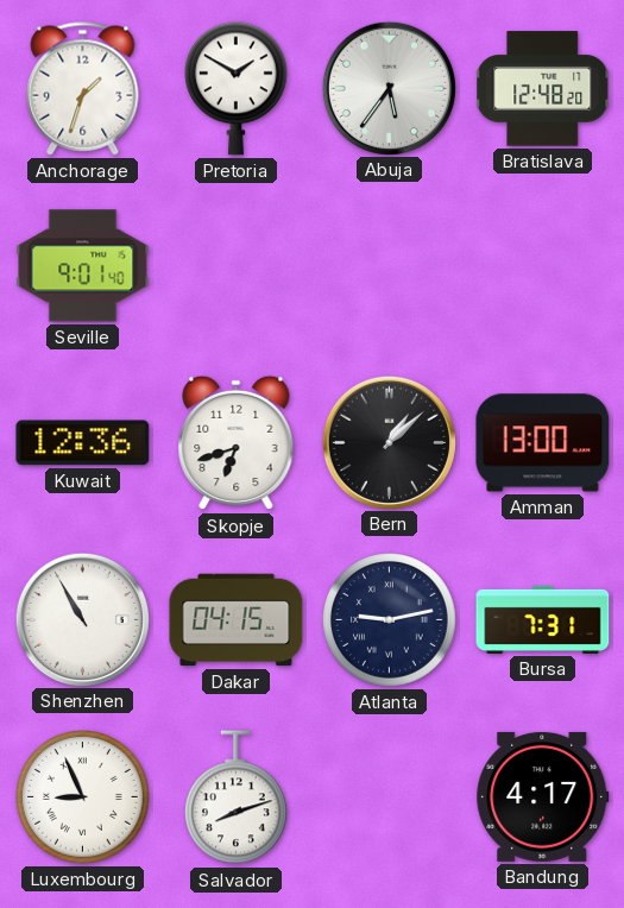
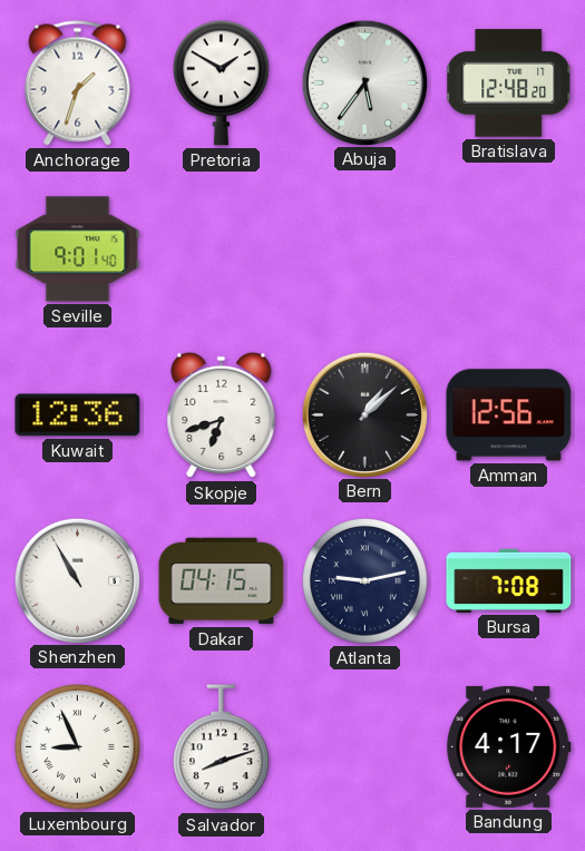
Amman: 13:00 -> 12:56
Bursa: 7:31 -> 7:08
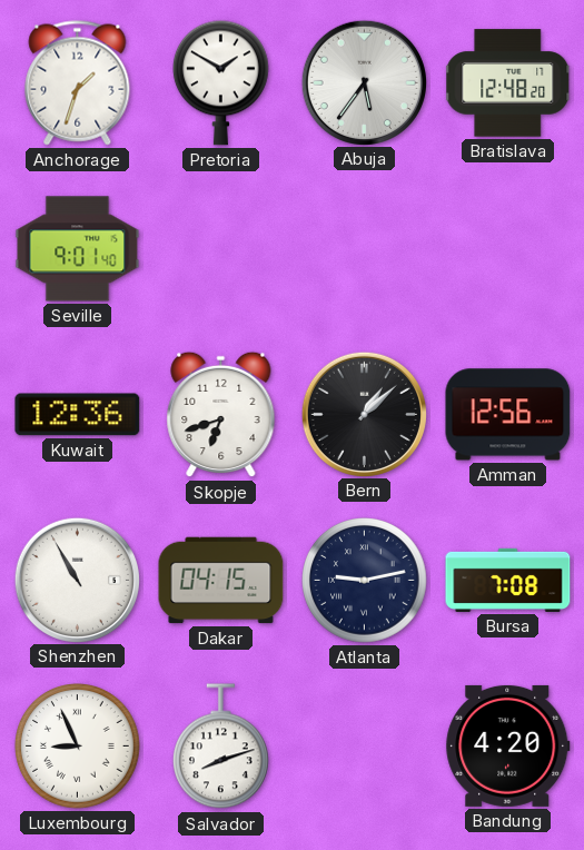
Bandung: 4:17 -> 4:20
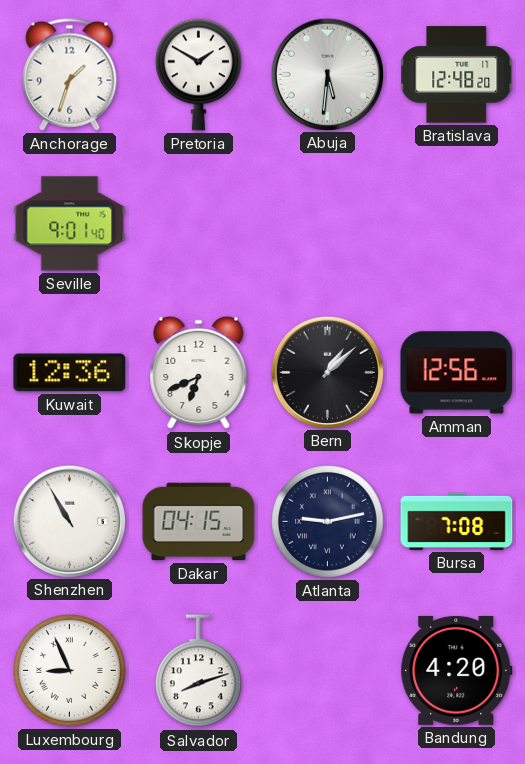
Abuja: 5:36 -> 5:31
Skopje: 6:42 -> 6:41
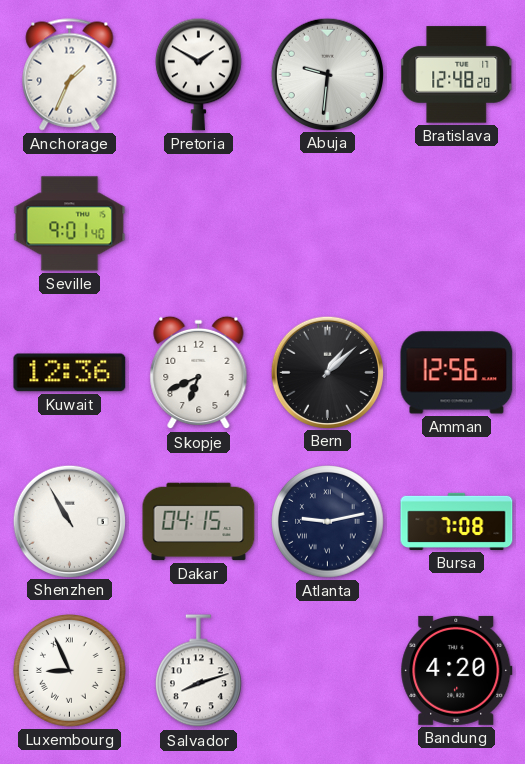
Anchorage: 1:33 -> 1:34
Abuja: 5:31 -> 9:31
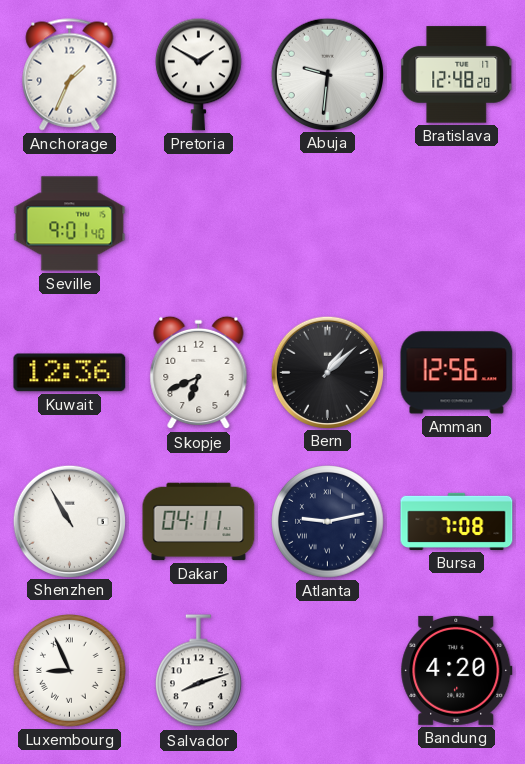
Dakar: 04:15 -> 04:11
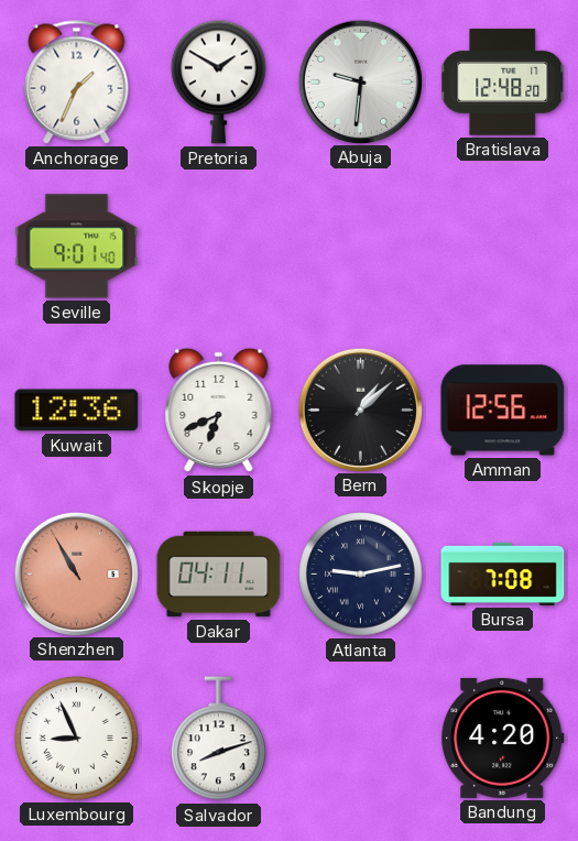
Shenzhen dial: white -> salmon
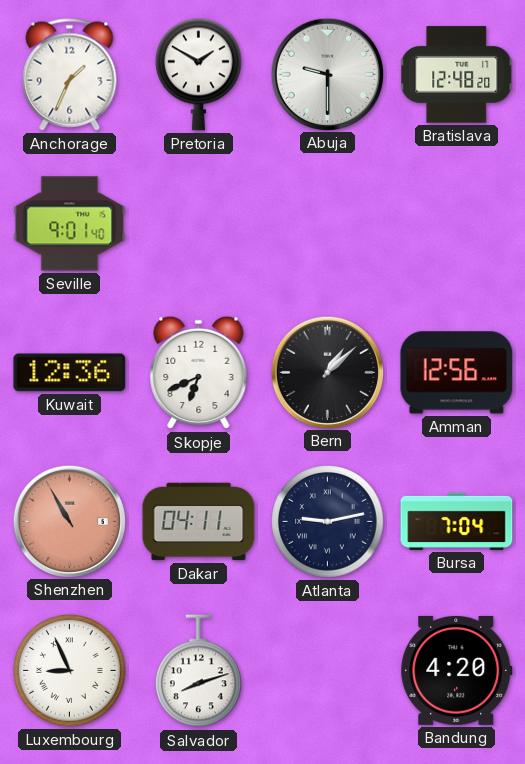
Abuja: 9:31 -> 9:30
Bursa: 7:08 -> 7:04
